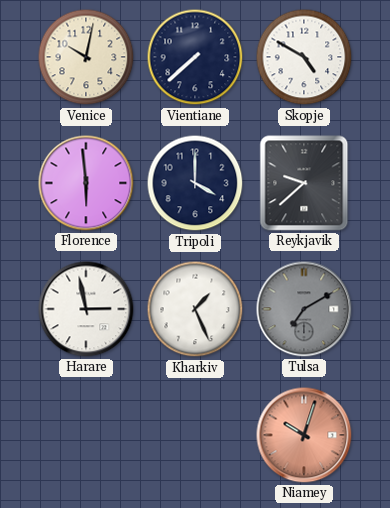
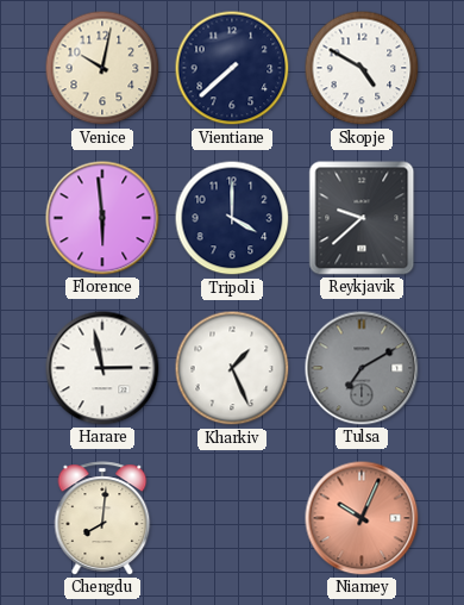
Chengdu: none -> 8:01
Niamey: 10:03 -> 10:04
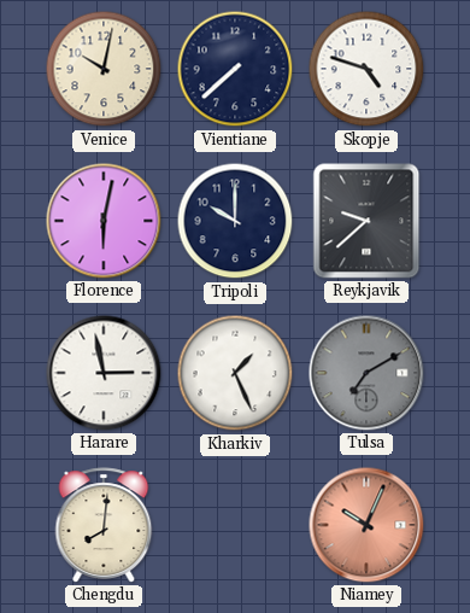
Skopje: 4:50 -> 4:48
Florence: 5:59 -> 6:02
Tripoli: 4:00 -> 10:00
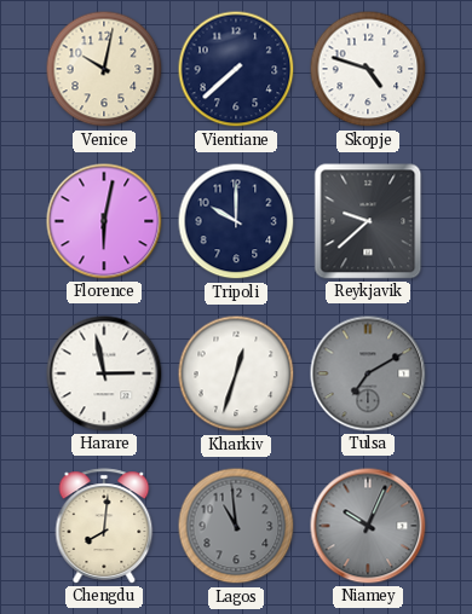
Kharkiv: 1:26 -> 12:33
Lagos: none -> 10:59
Niamey dial: salmon -> grey
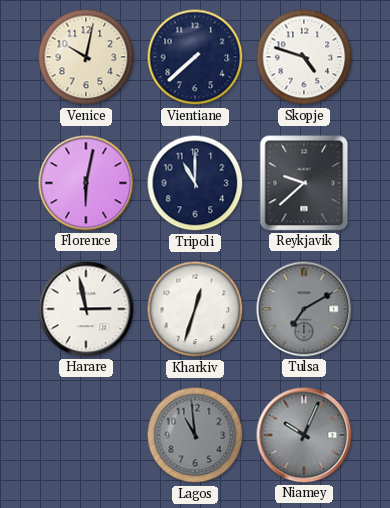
Tripoli: 10:00 -> 11:00
Chengdu: 8:01 -> none
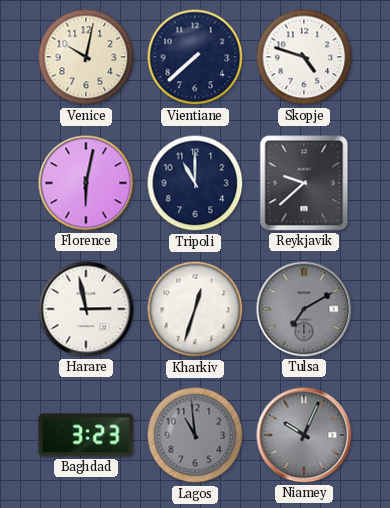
Baghdad: none -> 3:23
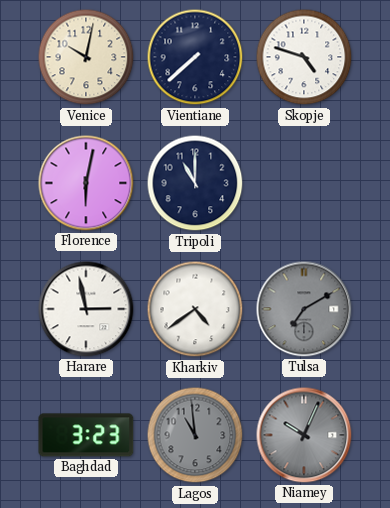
Reykjavik: 9:38 -> none
Kharkiv: 12:33 -> 4:39
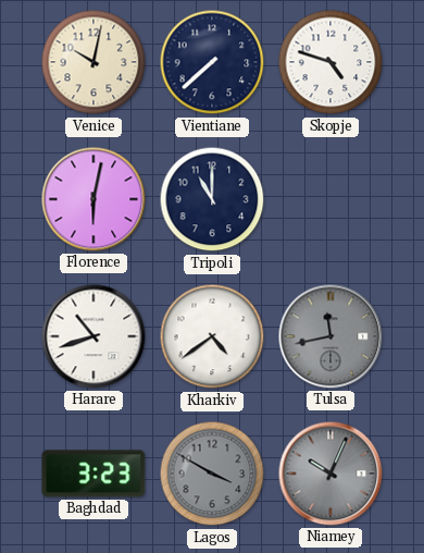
Harare: 2:58 -> 10:42
Tulsa: 7:10 -> 11:43
Lagos: 10:59 -> 3:50
